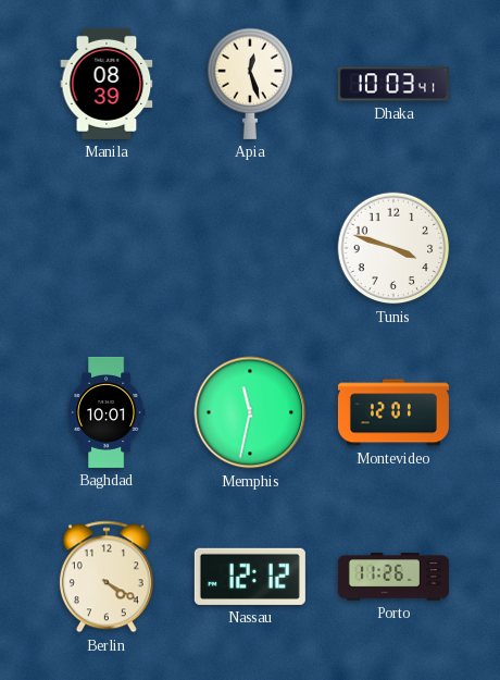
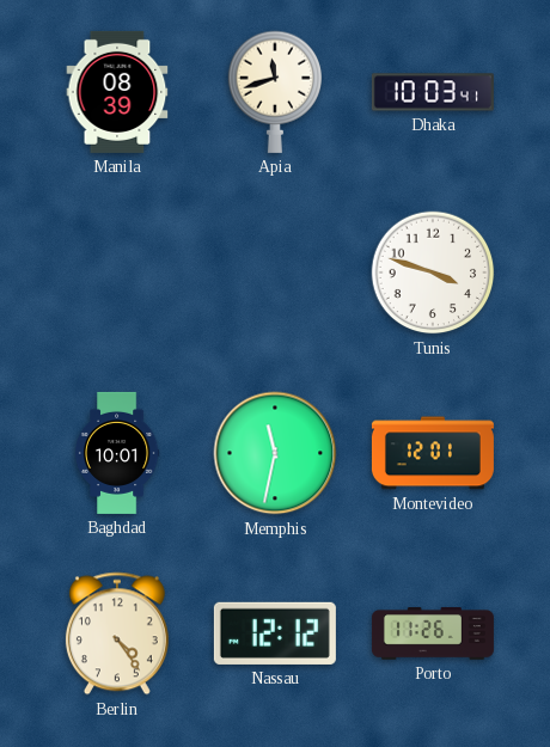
Apia: 12:27 -> 11:42
Berlin: 4:20 -> 4:24
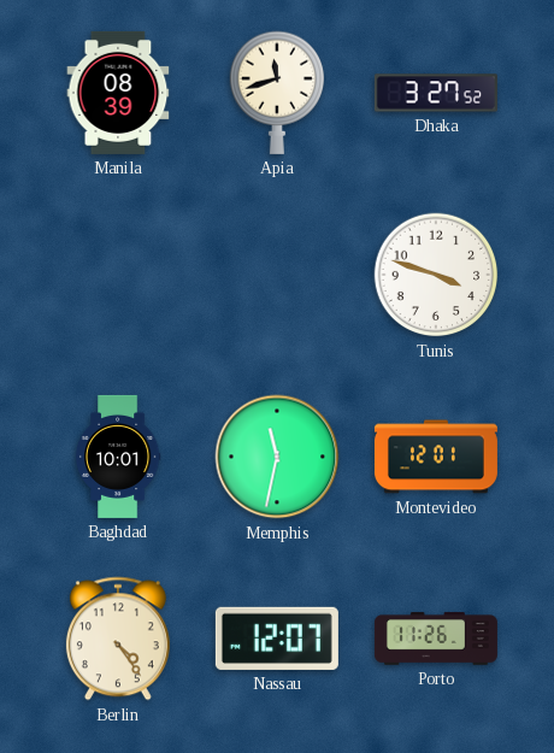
Dhaka: 10:03 -> 3:27
Nassau: 12:12 -> 12:07
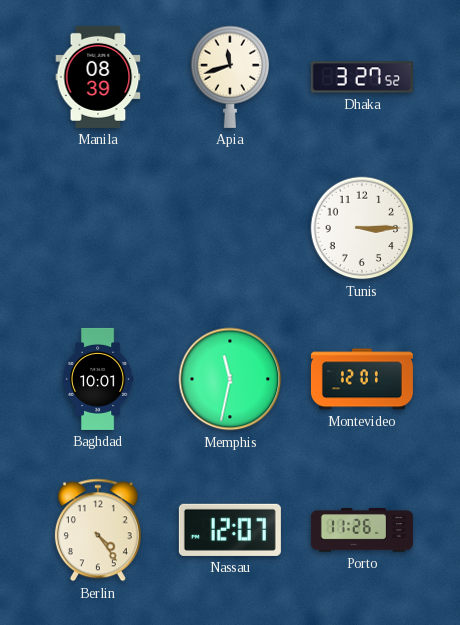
Tunis: 3:48 -> 3:15
